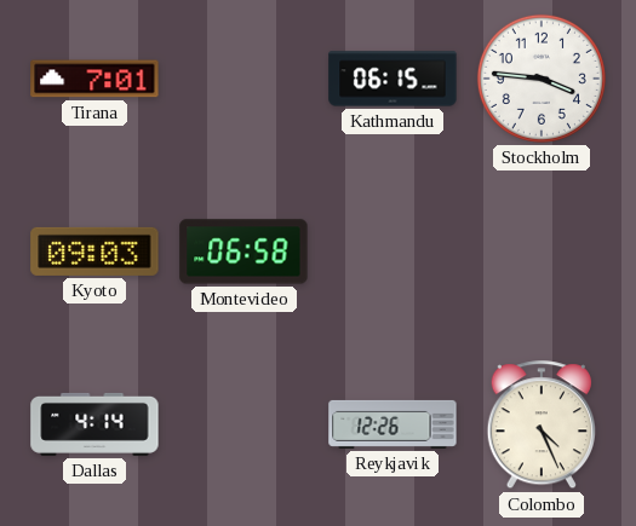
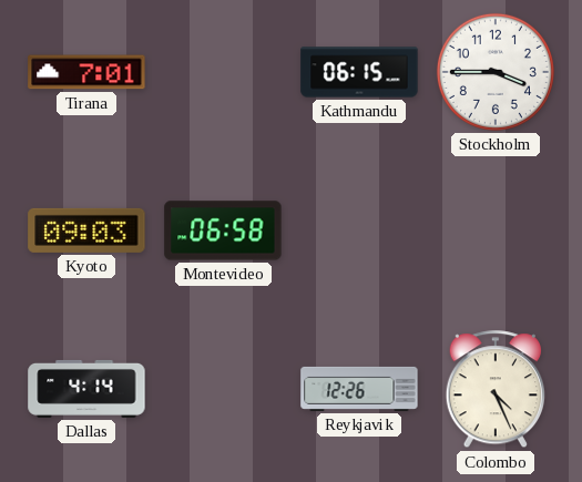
Stockholm: 3:46 -> 3:45
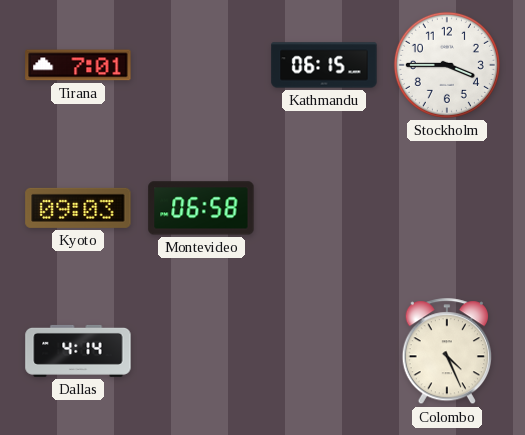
Reykjavik: 12:26 -> none
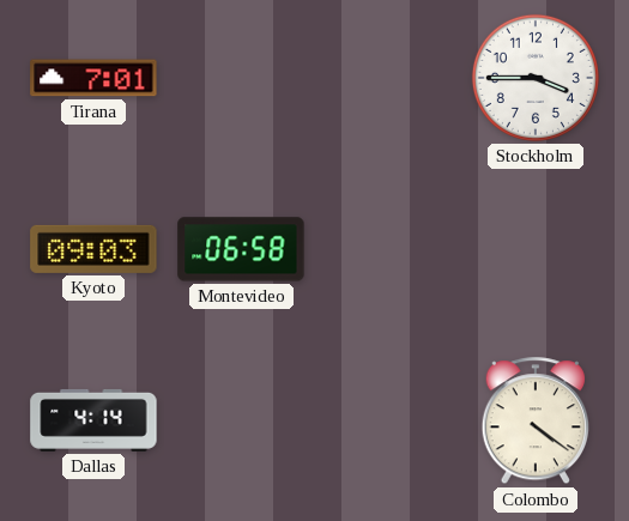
Kathmandu: 06:15 -> none
Colombo: 4:26 -> 4:21
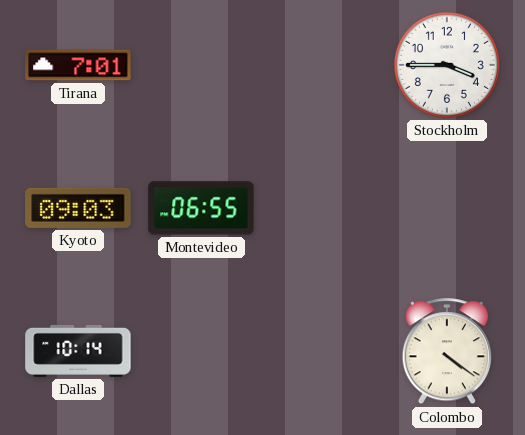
Montevideo: 06:58 -> 06:55
Dallas: 4:14 -> 10:14
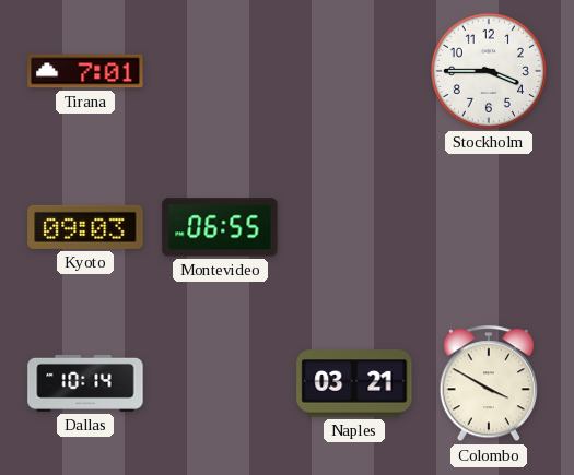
Naples: none -> 03:21
Colombo: 4:21 -> 3:50
